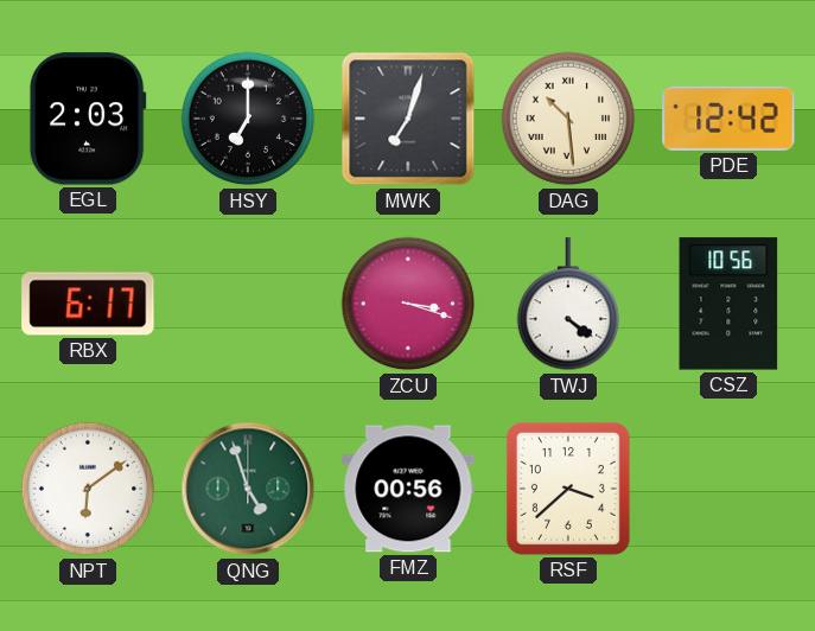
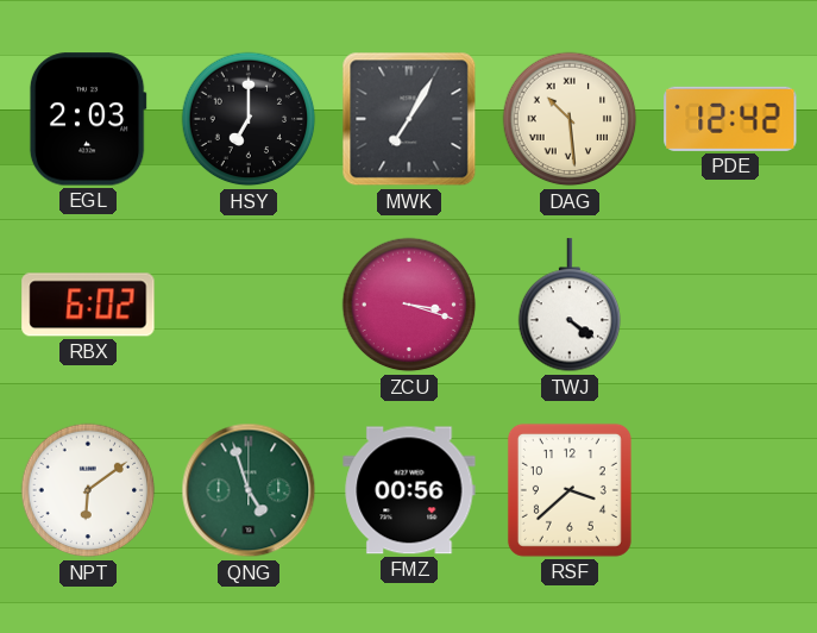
MWK: 7:03 -> 7:05
RBX: 6:17 -> 6:02
CSZ: 10:56 -> none
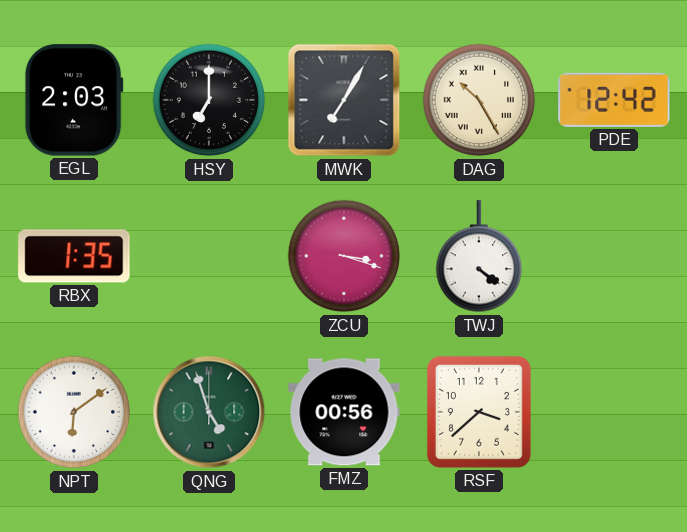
DAG: 10:29 -> 10:25
RBX: 6:02 -> 1:35
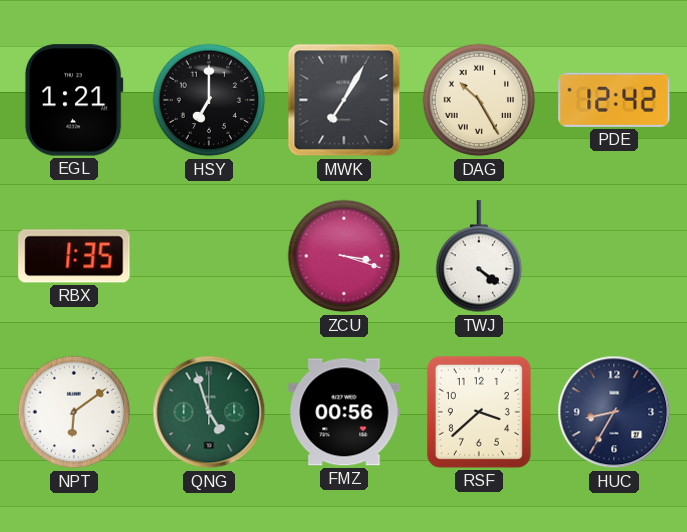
EGL: 2:03 -> 1:21
HUC: none -> 8:35
